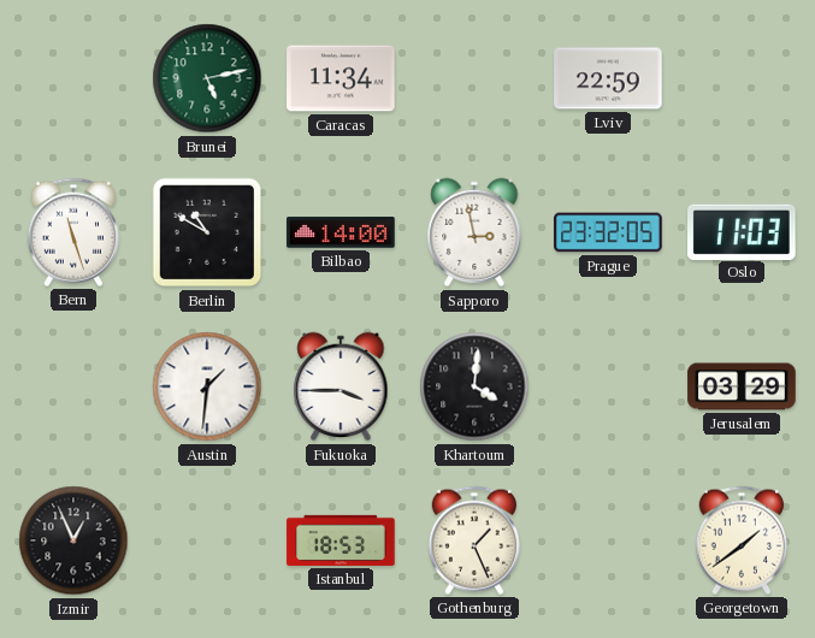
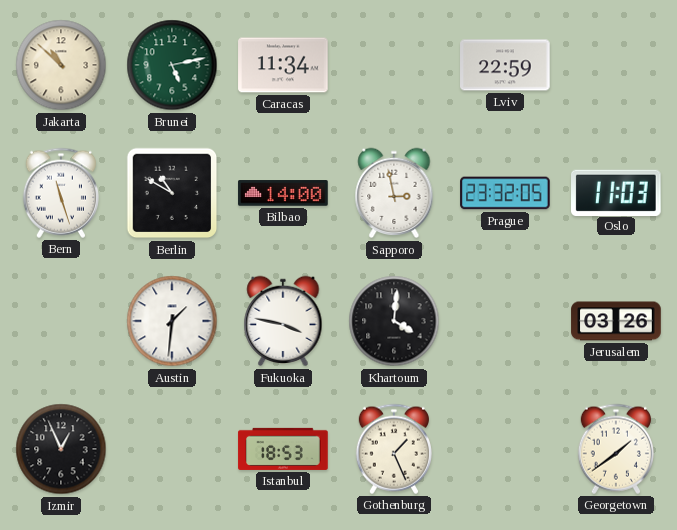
Jakarta: none -> 10:52
Fukuoka: 3:45 -> 3:47
Jerusalem: 03:29 -> 03:26
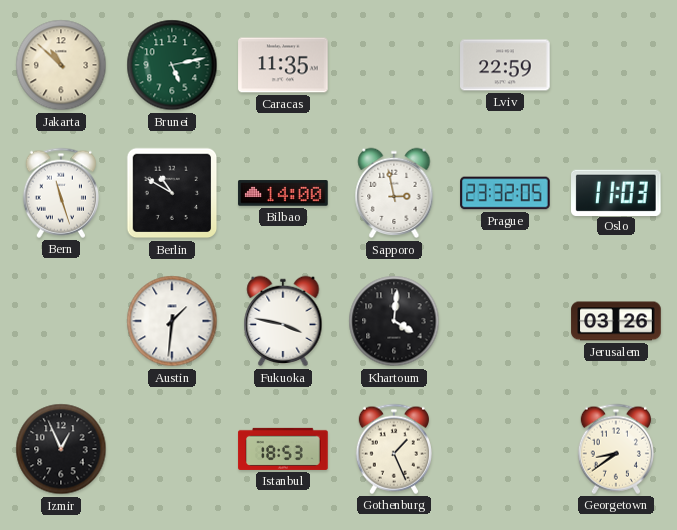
Caracas: 11:34 -> 11:35
Georgetown: 1:39 -> 8:39
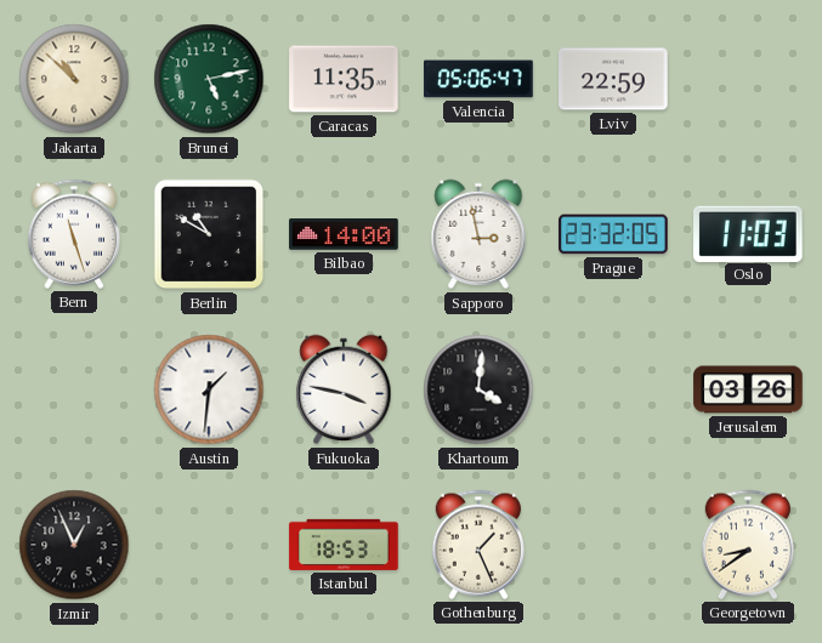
Valencia: none -> 05:06
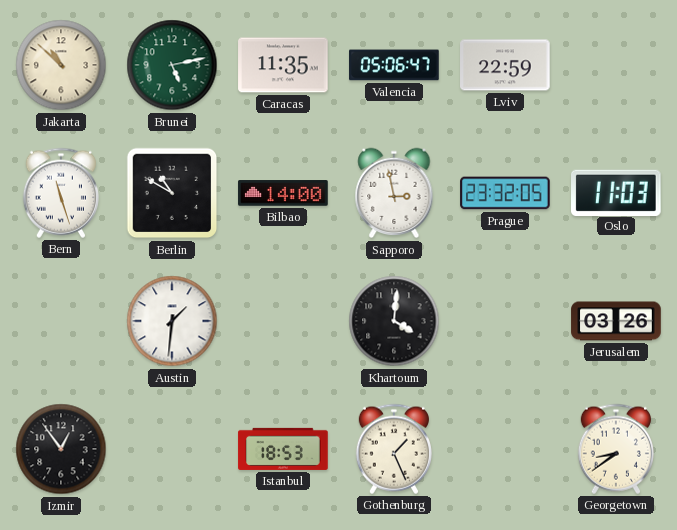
Fukuoka: 3:47 -> none
Izmir: 12:56 -> 12:54
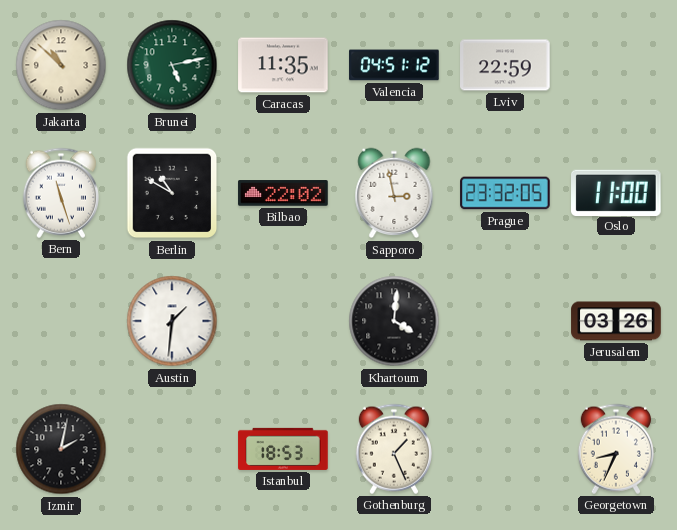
Valencia: 05:06 -> 04:51
Bilbao: 14:00 -> 22:02
Oslo: 11:03 -> 11:00
Izmir: 12:54 -> 2:02
Georgetown: 8:39 -> 8:34
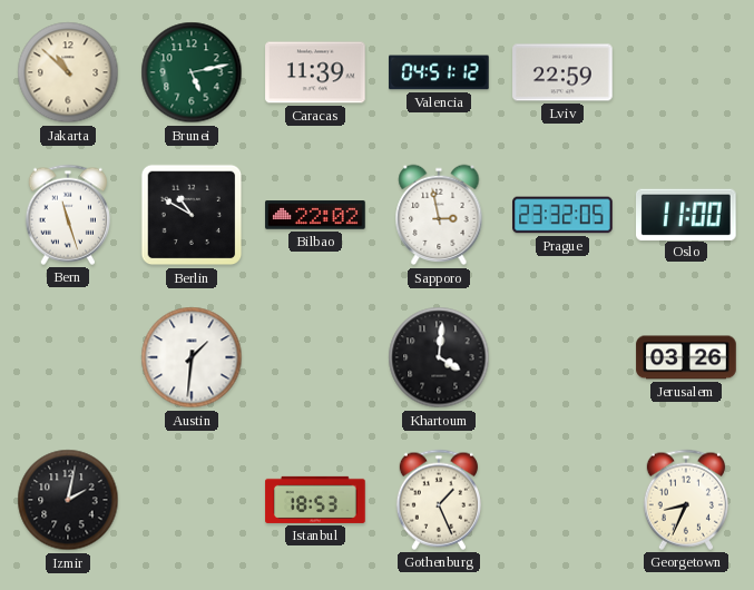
Caracas: 11:35 -> 11:39
